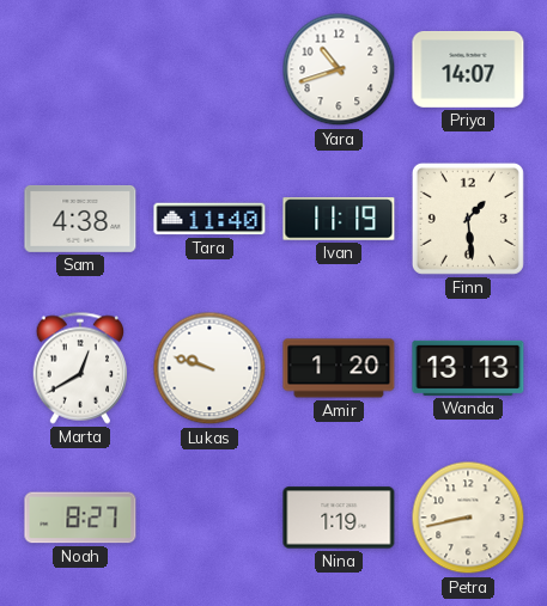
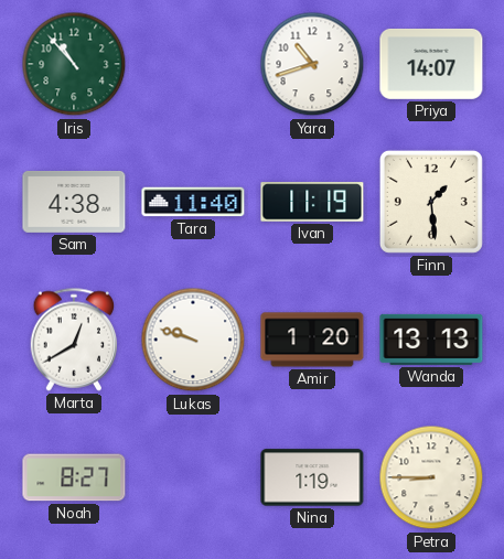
Iris: none -> 10:53
Petra: 8:43 -> 8:45
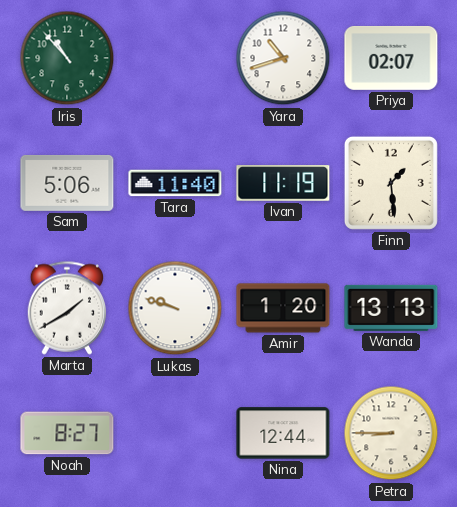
Priya: 14:07 -> 02:07
Sam: 4:38 -> 5:06
Marta: 12:40 -> 1:40
Nina: 1:19 -> 12:44
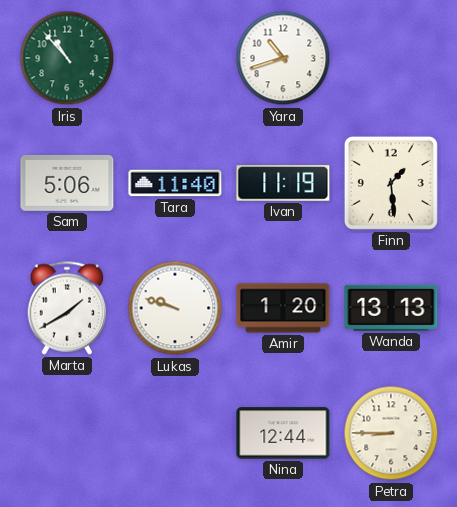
Priya: 02:07 -> none
Noah: 8:27 -> none
